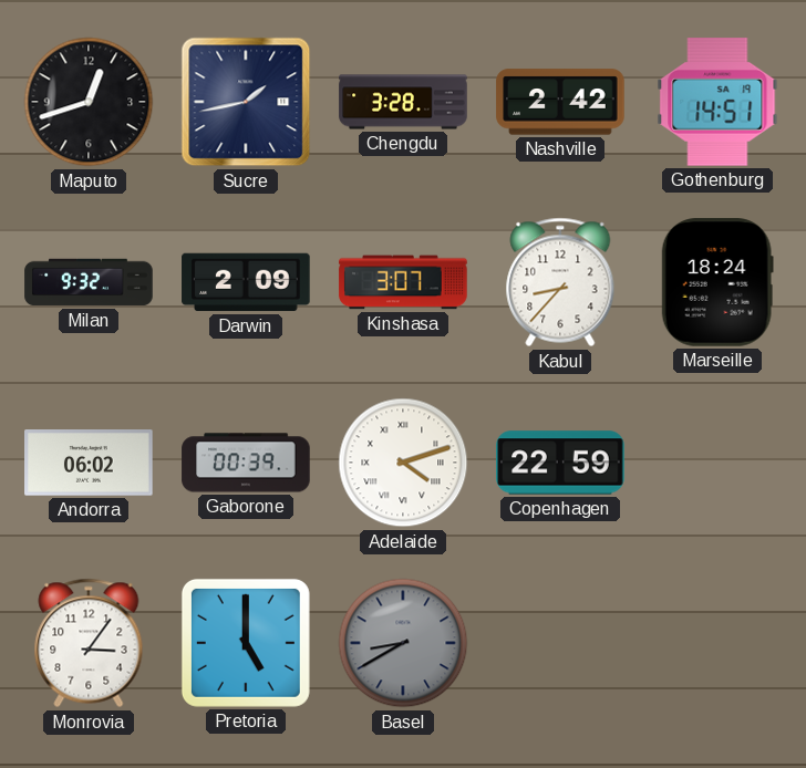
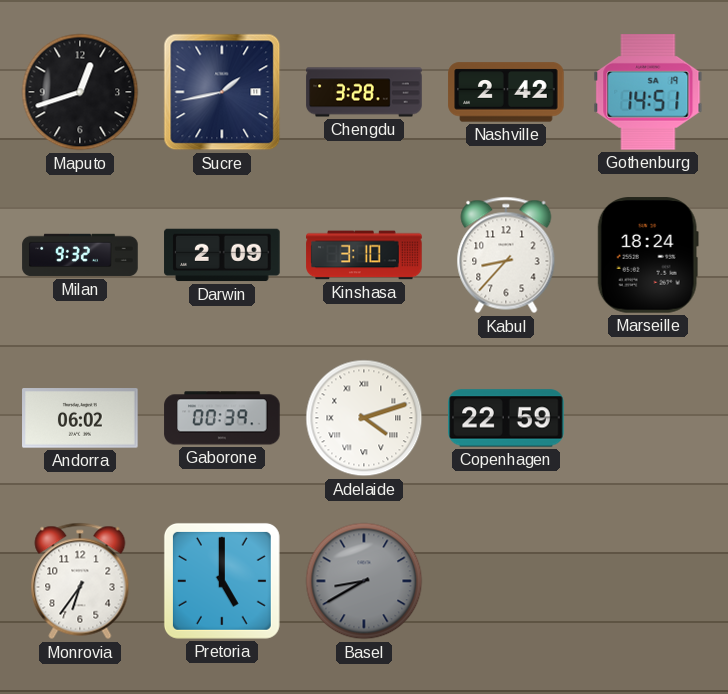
Kinshasa: 3:07 -> 3:10
Monrovia: 3:06 -> 6:36
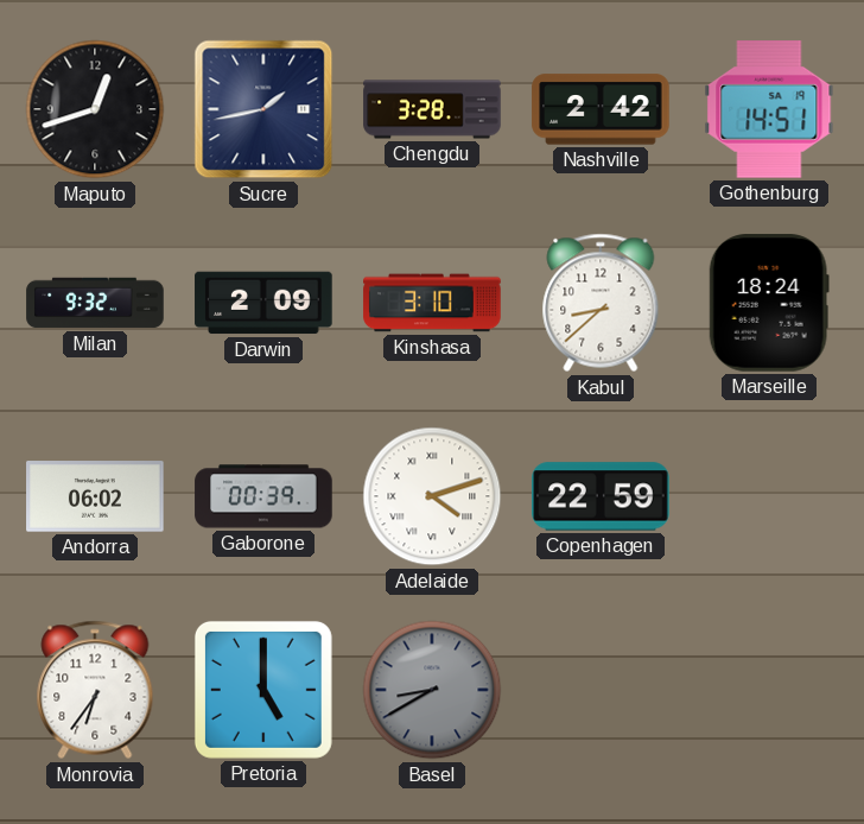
Kabul: 8:37 -> 8:38
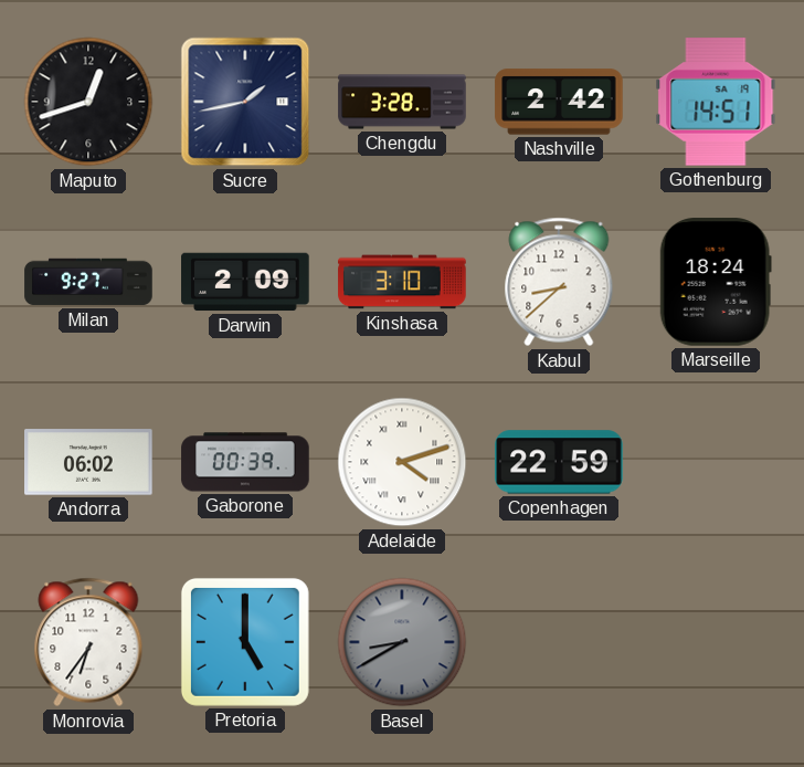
Milan: 9:32 -> 9:27
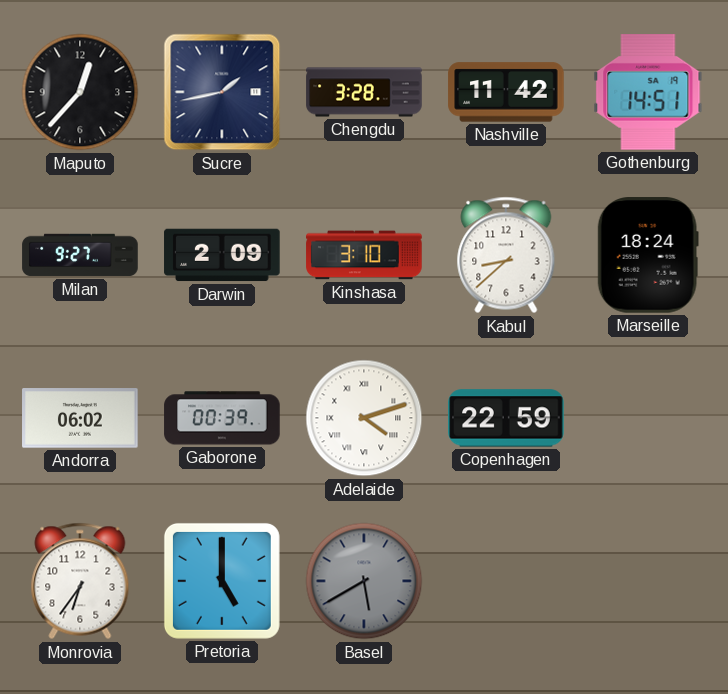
Maputo: 12:42 -> 12:37
Nashville: 2:42 -> 11:42
Basel: 8:40 -> 5:40
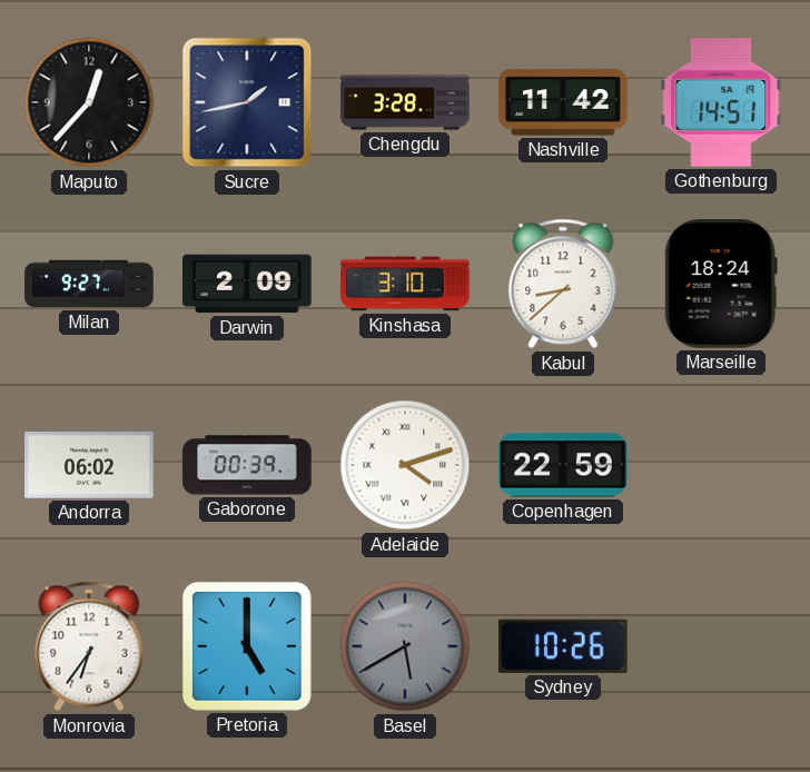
Sydney: none -> 10:26
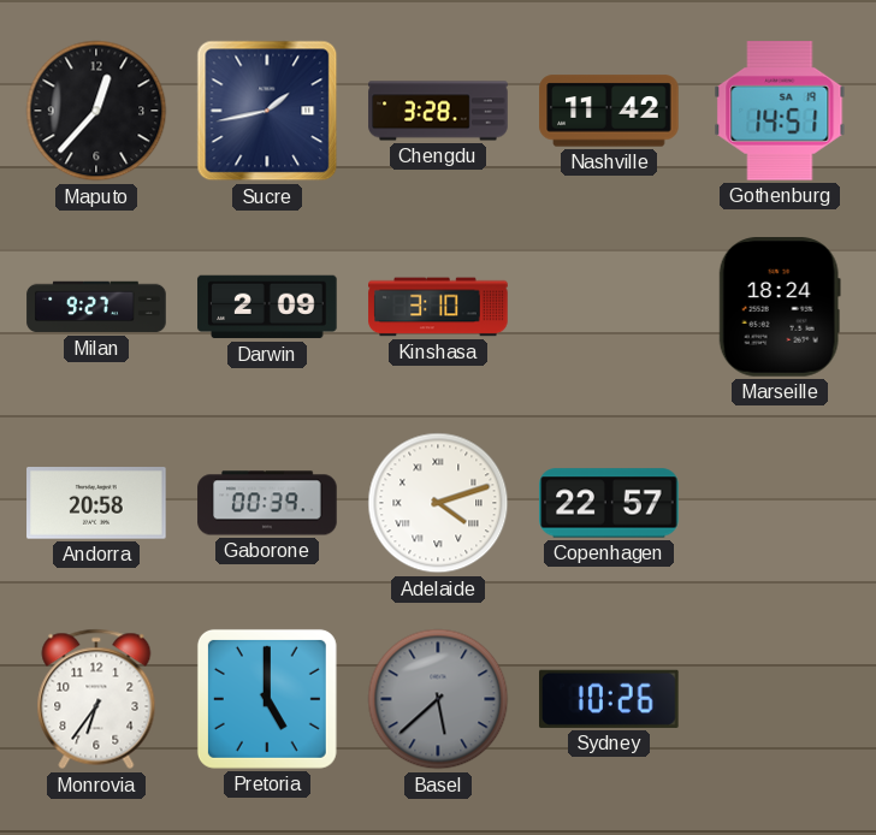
Kabul: 8:38 -> none
Andorra: 06:02 -> 20:58
Copenhagen: 22:59 -> 22:57
Basel: 5:40 -> 5:38
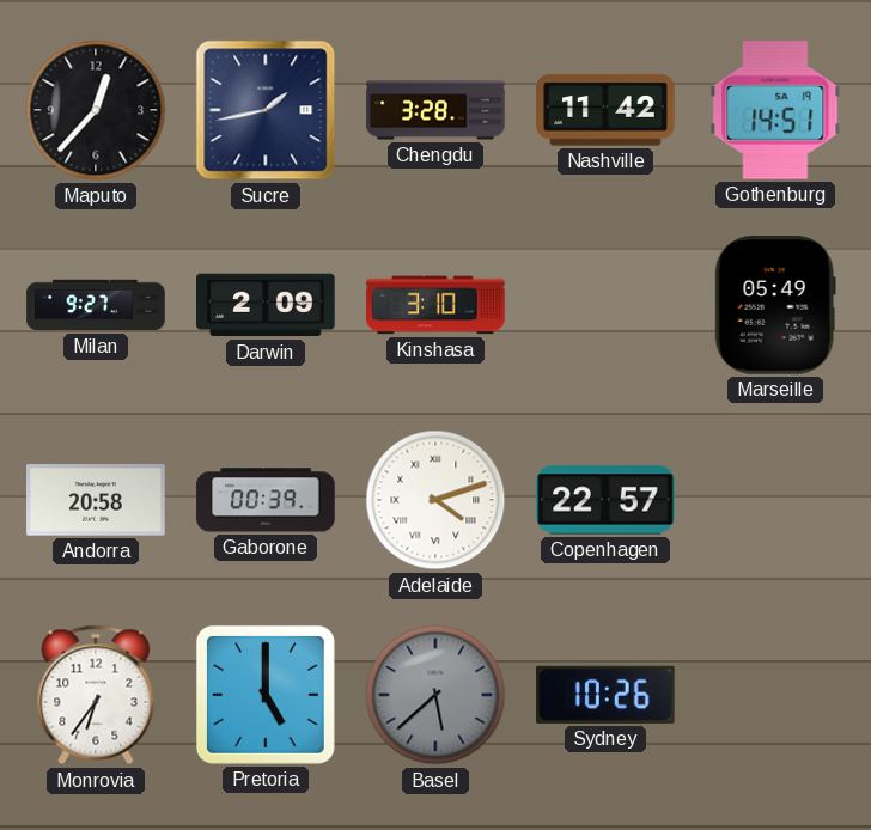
Marseille: 18:24 -> 05:49
